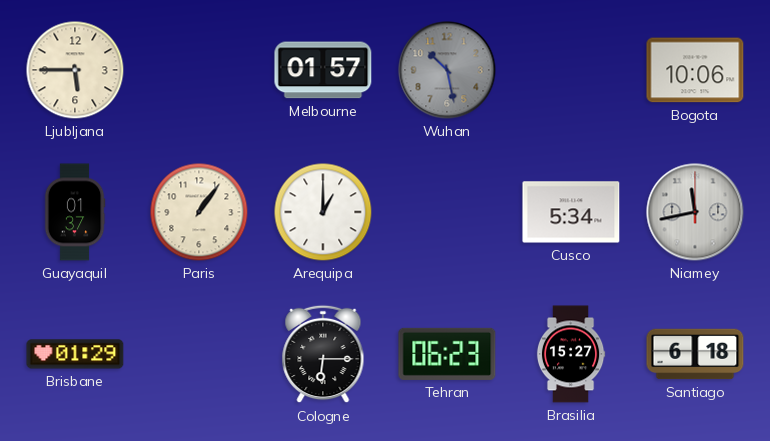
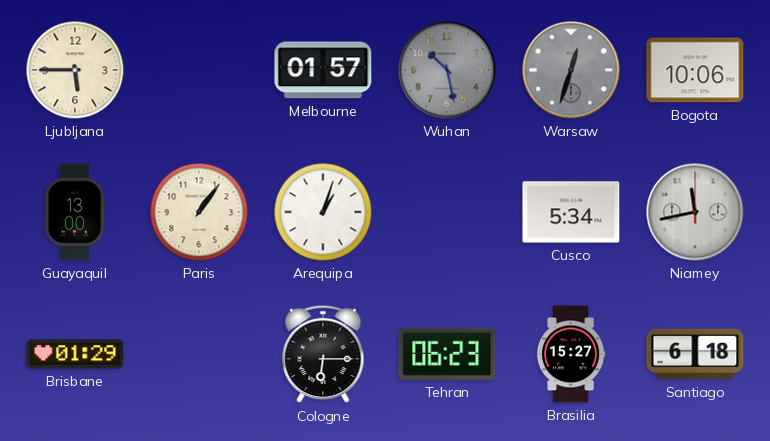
Warsaw: none -> 12:33
Guayaquil: 01:37 -> 13:00
Arequipa: 1:00 -> 1:03
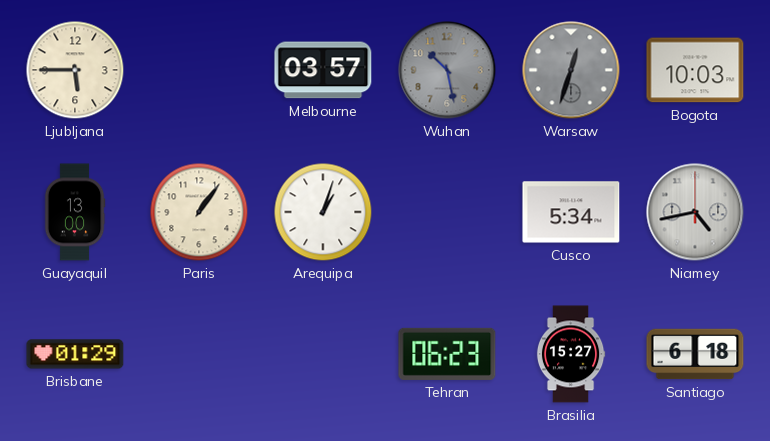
Melbourne: 01:57 -> 03:57
Bogota: 10:06 -> 10:03
Niamey: 11:43 -> 4:43
Cologne: 6:15 -> none
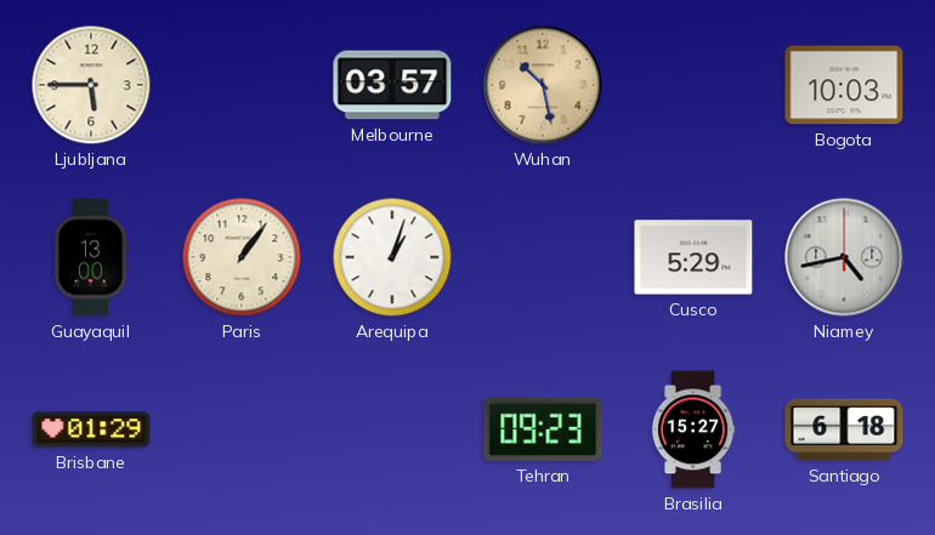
Wuhan dial: grey -> champagne
Warsaw: 12:33 -> none
Cusco: 5:34 -> 5:29
Tehran: 06:23 -> 09:23
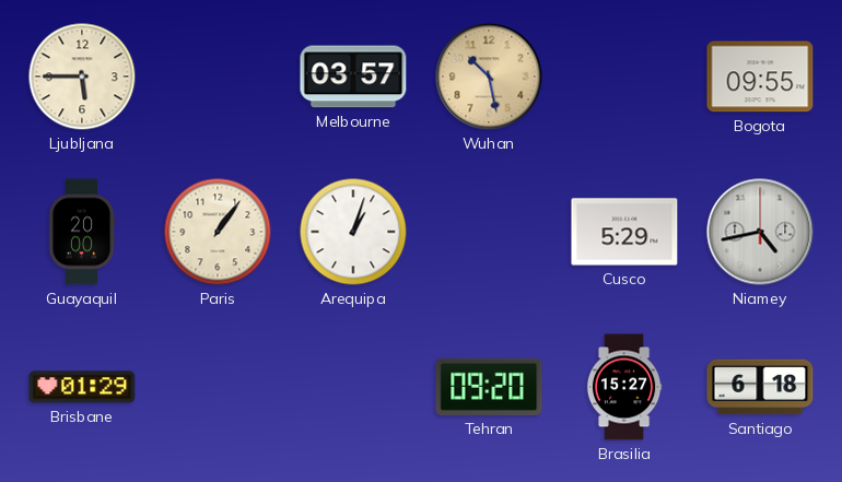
Bogota: 10:03 -> 09:55
Guayaquil: 13:00 -> 20:00
Tehran: 09:23 -> 09:20
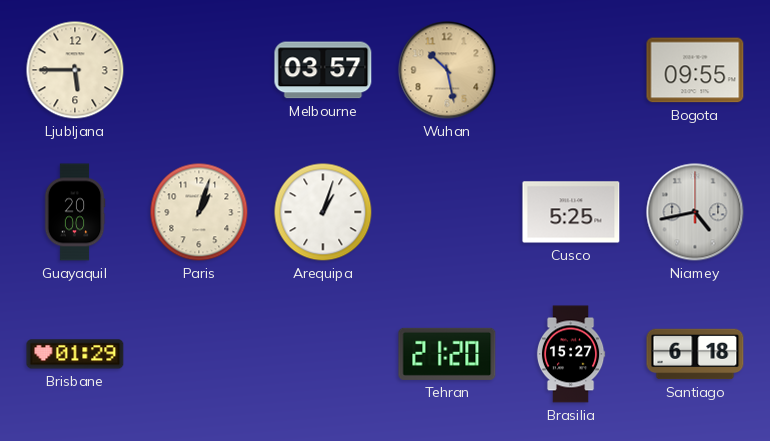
Paris: 1:06 -> 1:03
Cusco: 5:29 -> 5:25
Tehran: 09:20 -> 21:20
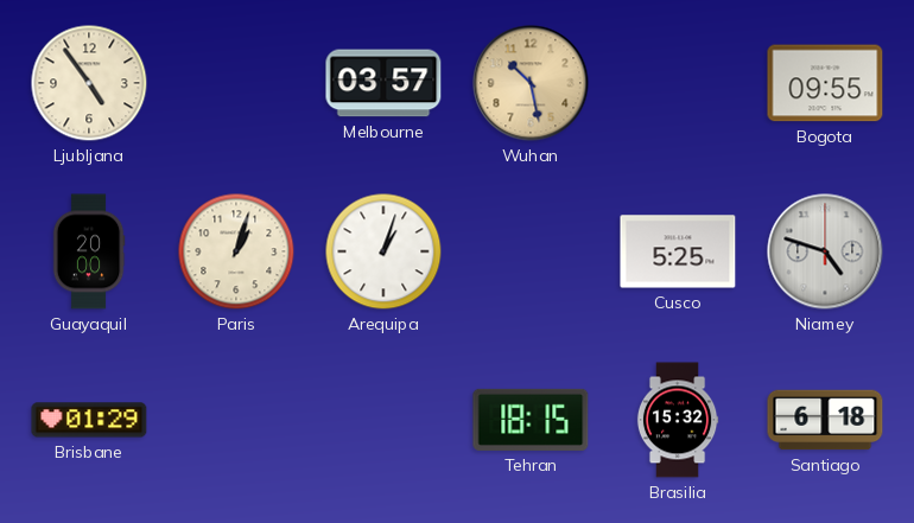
Ljubljana: 5:45 -> 4:54
Niamey: 4:43 -> 4:48
Tehran: 21:20 -> 18:15
Brasilia: 15:27 -> 15:32
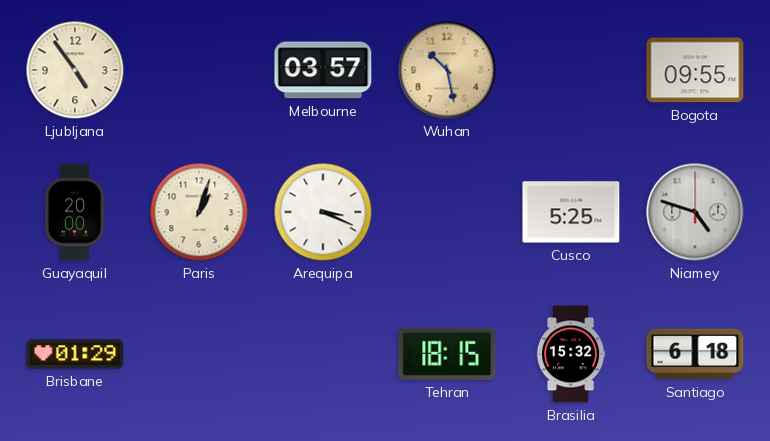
Arequipa: 1:03 -> 3:19
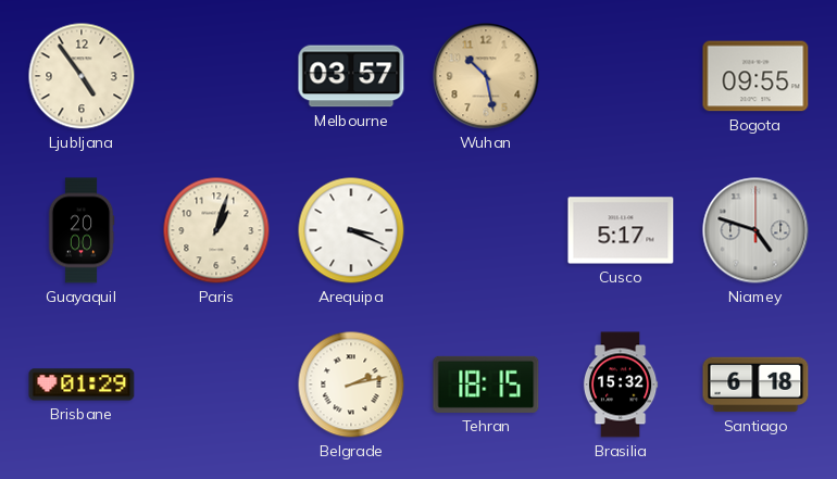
Cusco: 5:25 -> 5:17
Belgrade: none -> 2:13
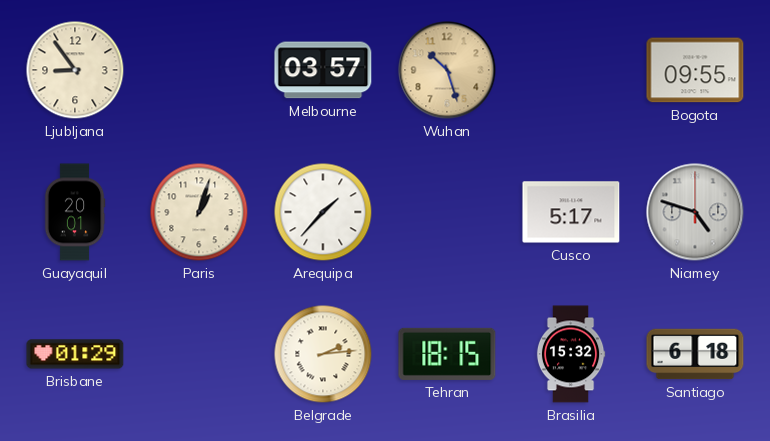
Ljubljana: 4:54 -> 8:54
Wuhan: 10:28 -> 10:27
Guayaquil: 20:00 -> 20:01
Arequipa: 3:19 -> 1:37
Belgrade: 2:13 -> 2:14
